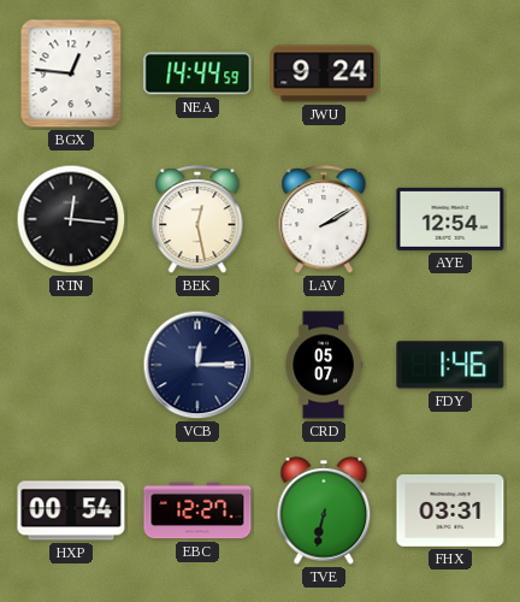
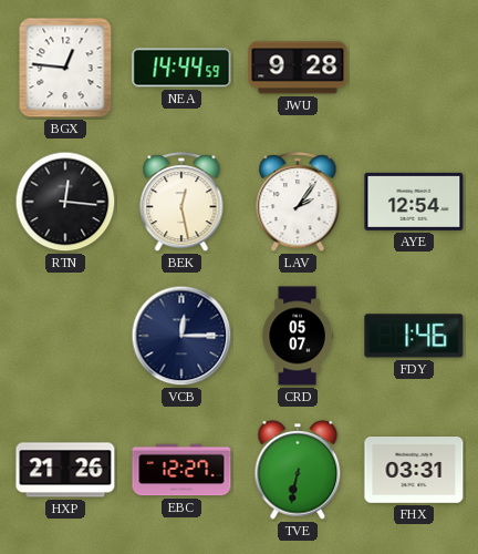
JWU: 9:24 -> 9:28
LAV: 2:10 -> 2:06
HXP: 00:54 -> 21:26
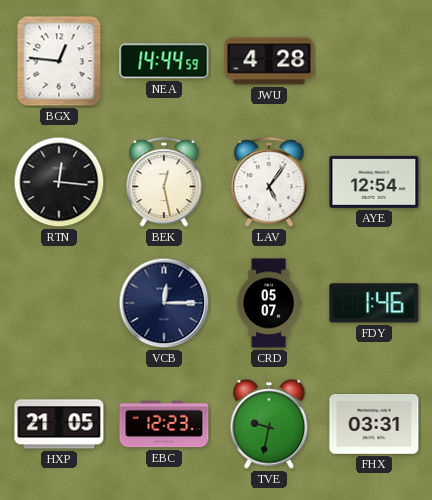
JWU: 9:28 -> 4:28
LAV: 2:06 -> 5:06
HXP: 21:26 -> 21:05
EBC: 12:27 -> 12:23
TVE: 6:32 -> 9:32
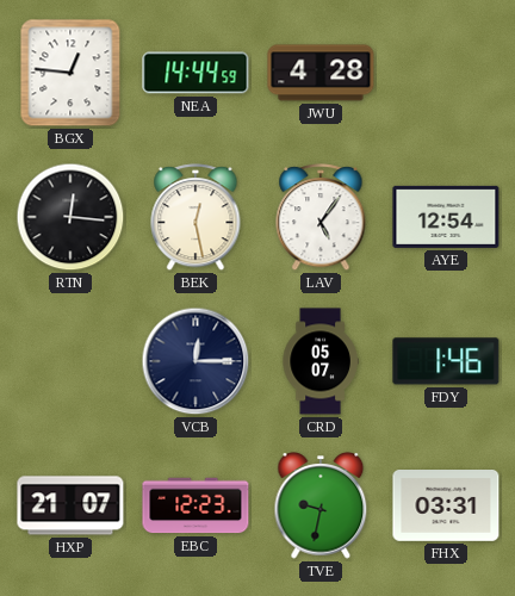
HXP: 21:05 -> 21:07
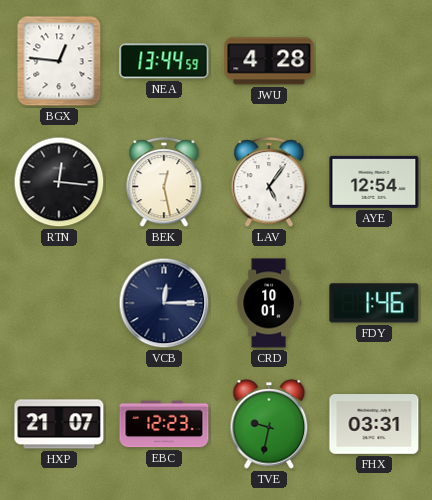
NEA: 14:44 -> 13:44
CRD: 05:07 -> 10:01
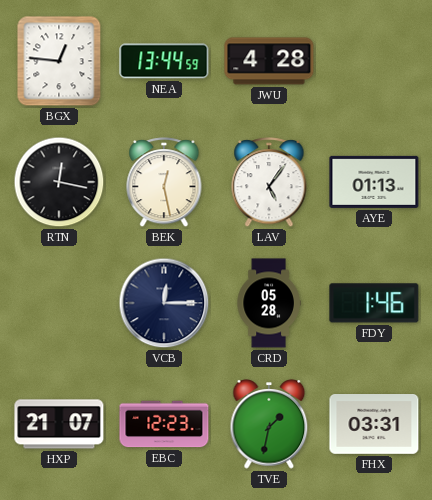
RTN: 12:16 -> 12:17
AYE: 12:54 -> 01:13
CRD: 10:01 -> 05:28
TVE: 9:32 -> 1:32
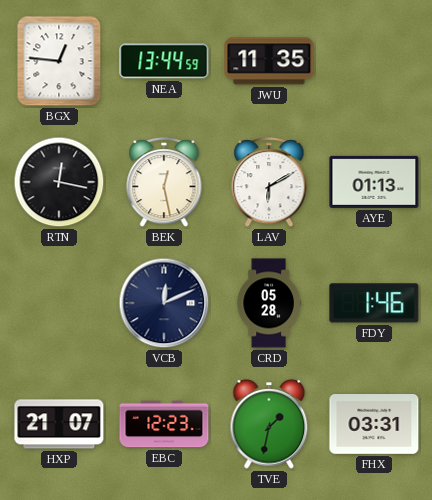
JWU: 4:28 -> 11:35
LAV: 5:06 -> 6:10
VCB: 12:15 -> 12:11
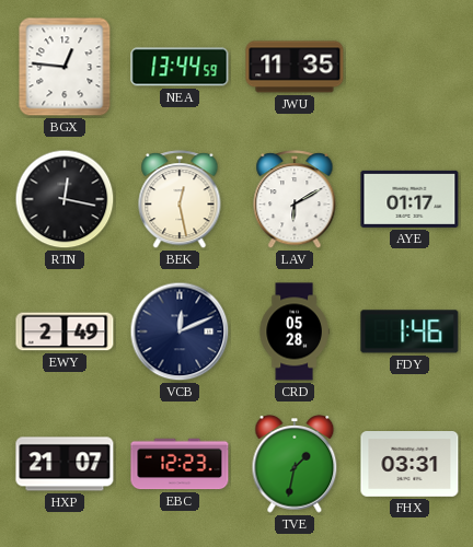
AYE: 01:13 -> 01:17
EWY: none -> 2:49
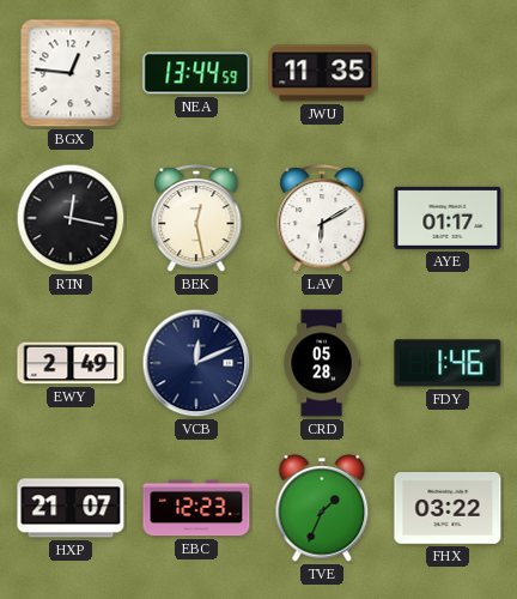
TVE: 1:32 -> 1:34
FHX: 03:31 -> 03:22
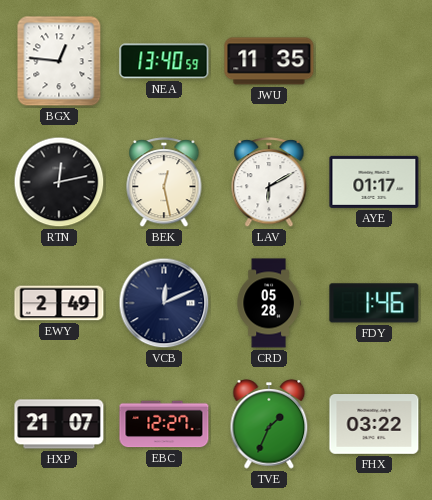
NEA: 13:44 -> 13:40
RTN: 12:17 -> 12:13
EBC: 12:23 -> 12:27
